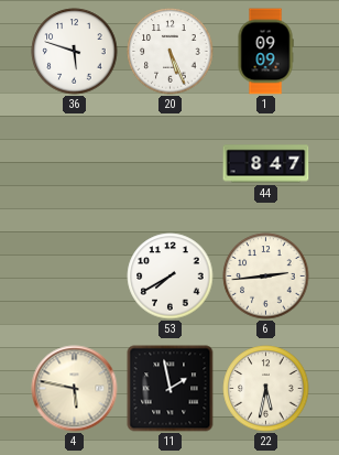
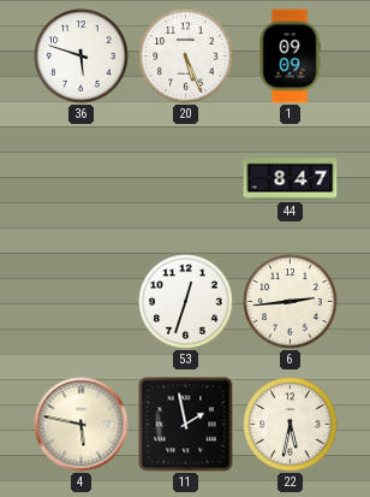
53: 7:40 -> 12:33
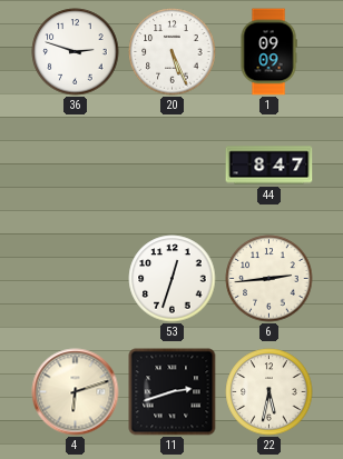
36: 5:48 -> 2:48
4: 5:47 -> 6:12
11: 1:58 -> 2:42
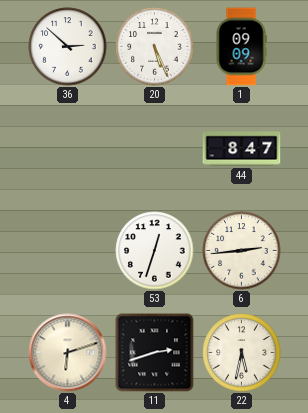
36: 2:48 -> 2:52
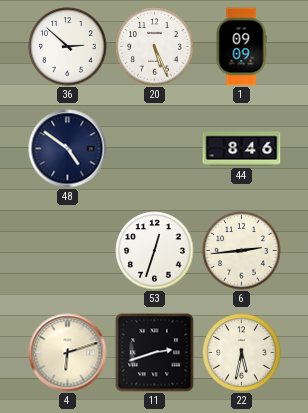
48: none -> 4:51
44: 8:47 -> 8:46
